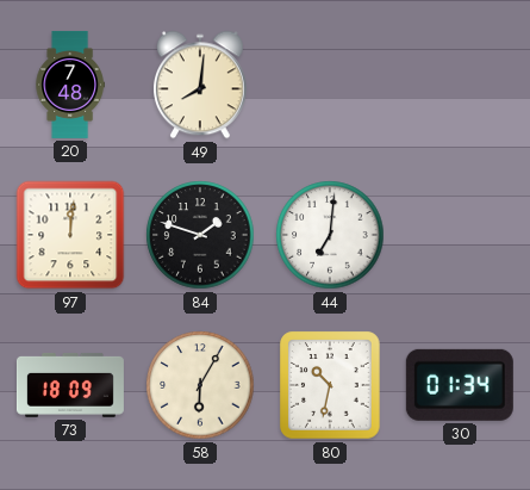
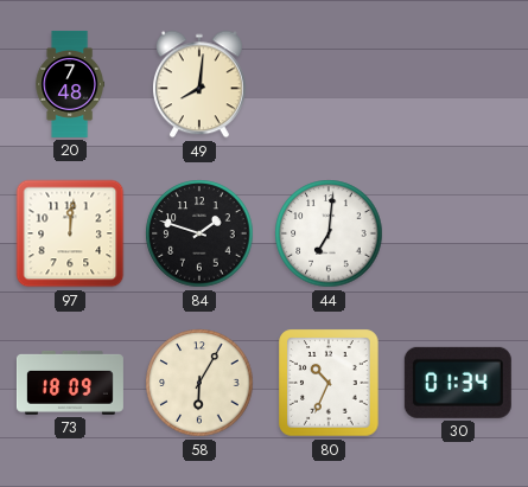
80: 10:32 -> 10:34
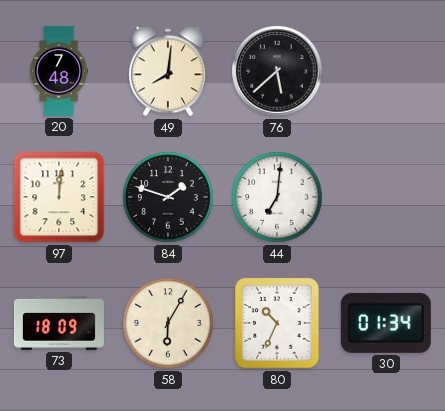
76: none -> 5:38
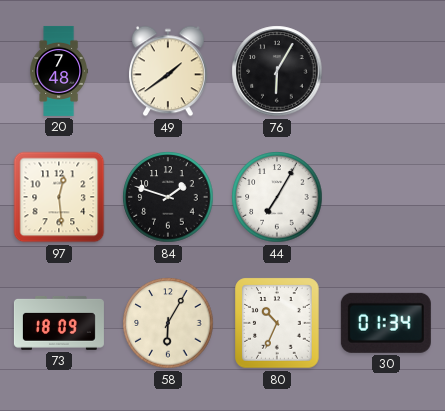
49: 8:01 -> 1:39
76: 5:38 -> 6:05
97: 12:01 -> 12:29
44: 7:01 -> 7:05
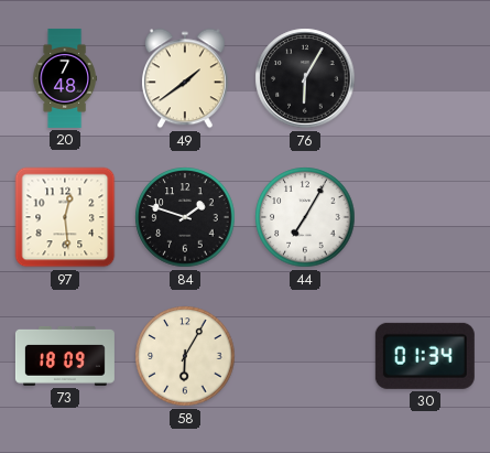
80: 10:34 -> none
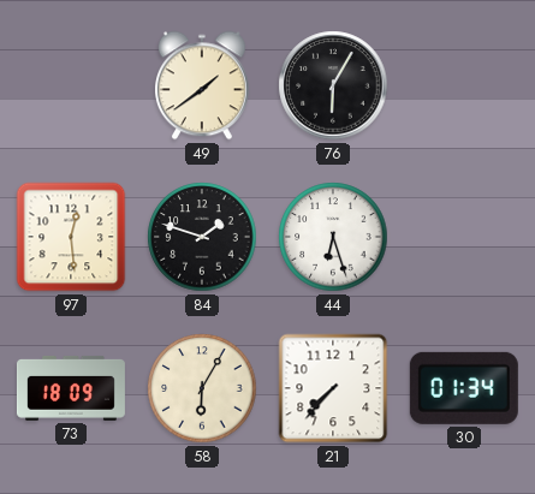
20: 7:48 -> none
44: 7:05 -> 6:27
21: none -> 7:37
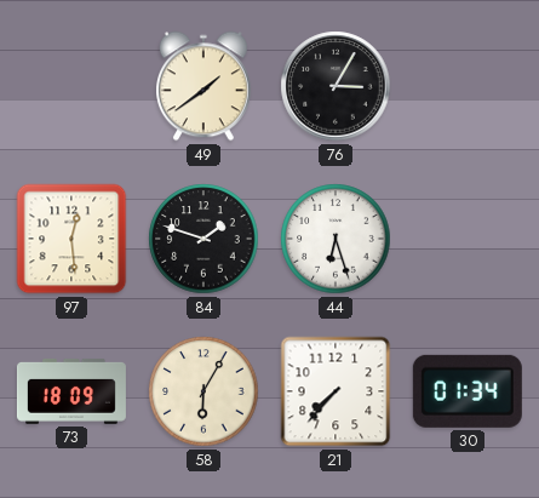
76: 6:05 -> 3:05
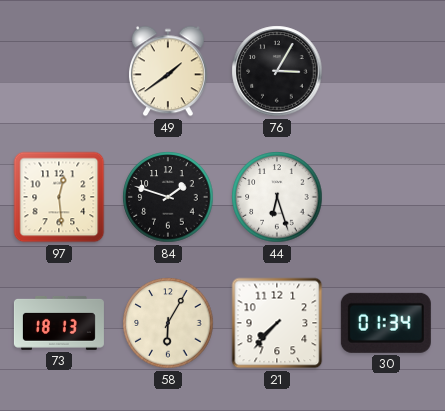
73: 18:09 -> 18:13
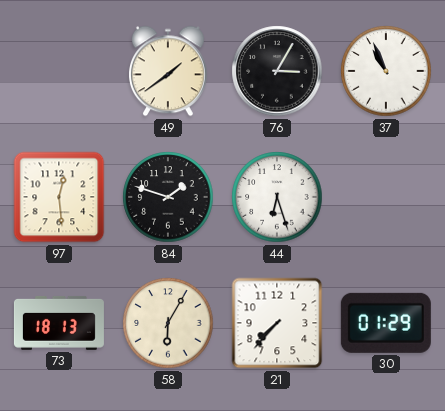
37: none -> 10:56
30: 01:34 -> 01:29
